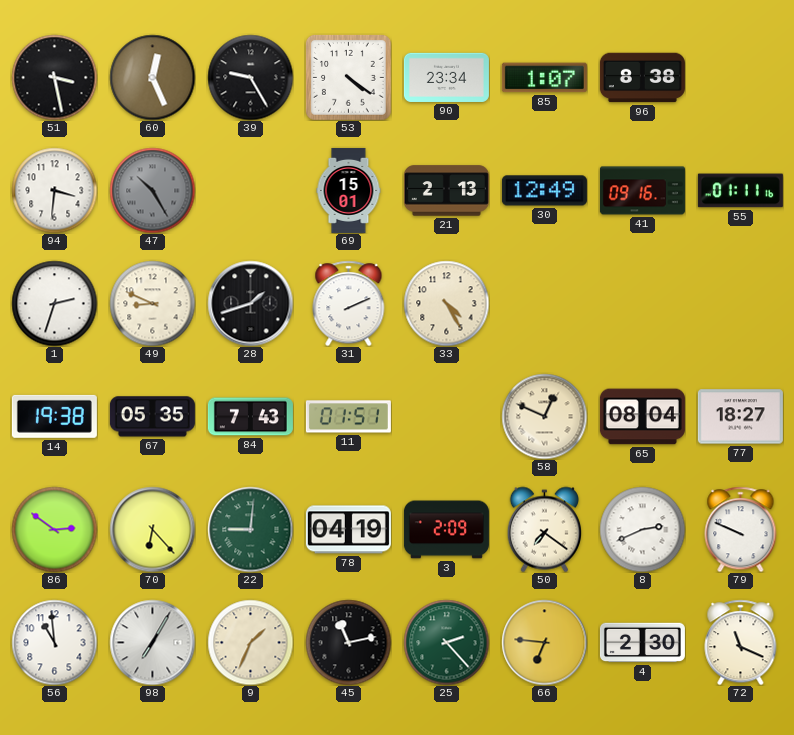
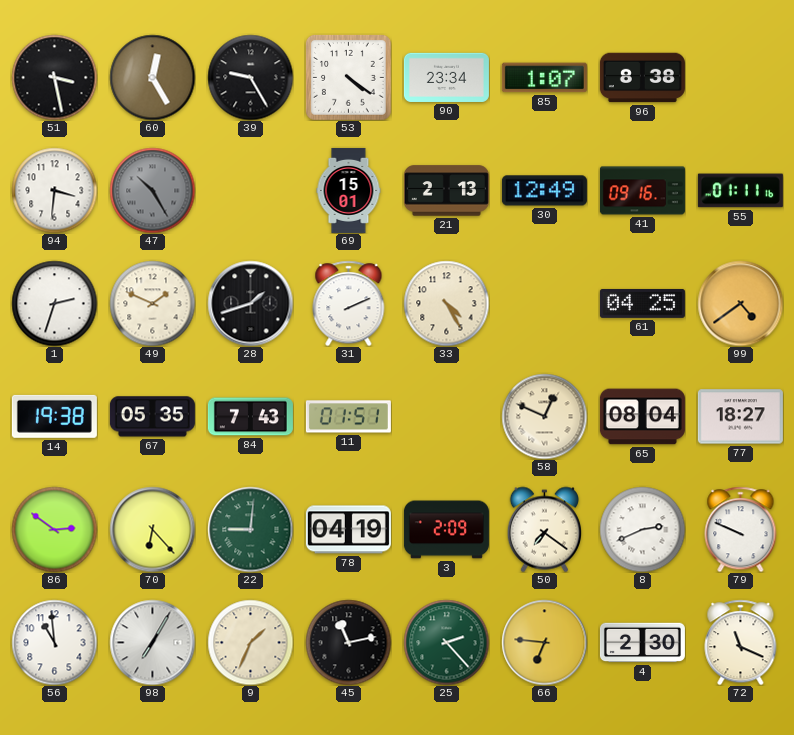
60: 12:26 -> 12:25
49: 8:49 -> 1:49
61: none -> 04:25
99: none -> 4:39
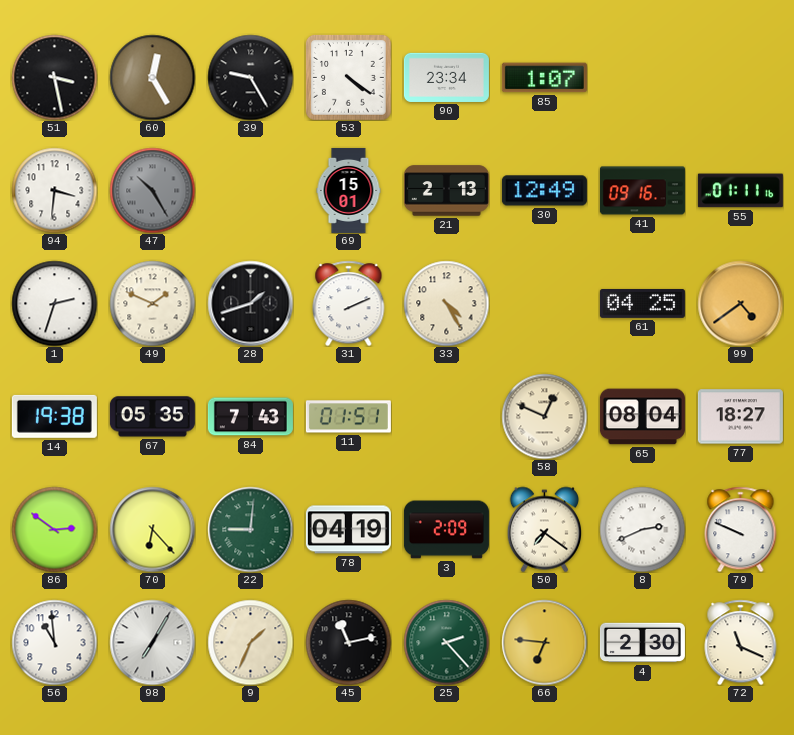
96: 8:38 -> none
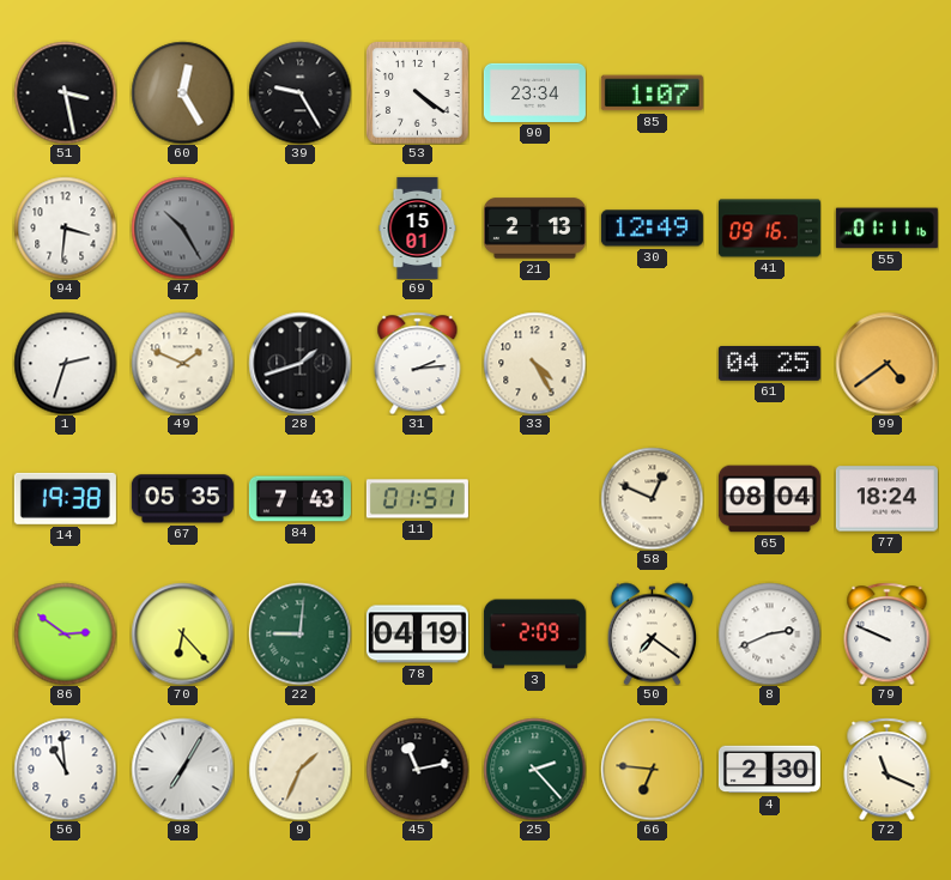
31: 2:11 -> 2:14
77: 18:27 -> 18:24
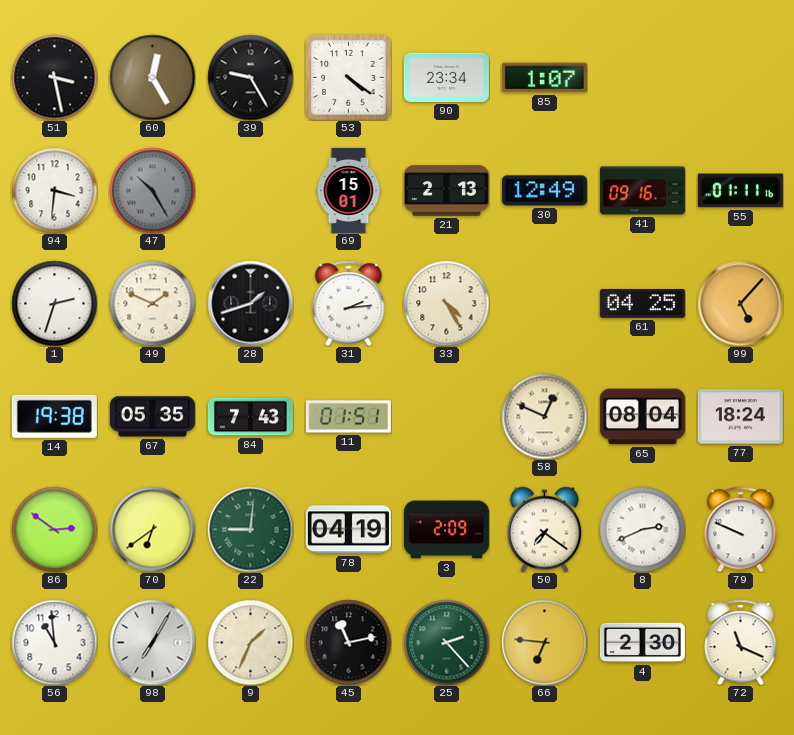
99: 4:39 -> 5:07
70: 6:23 -> 6:39
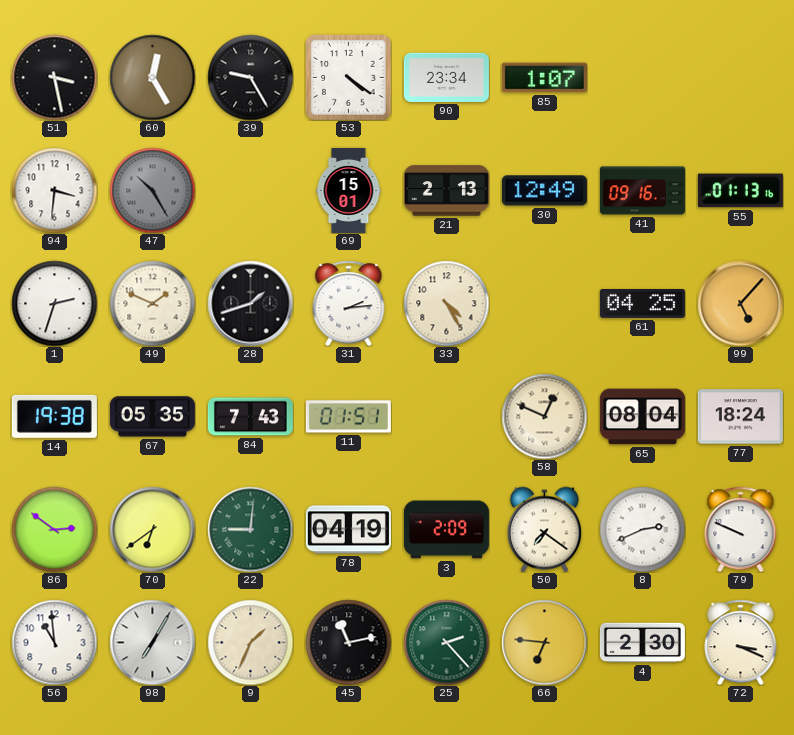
55: 01:11 -> 01:13
72: 11:19 -> 3:19
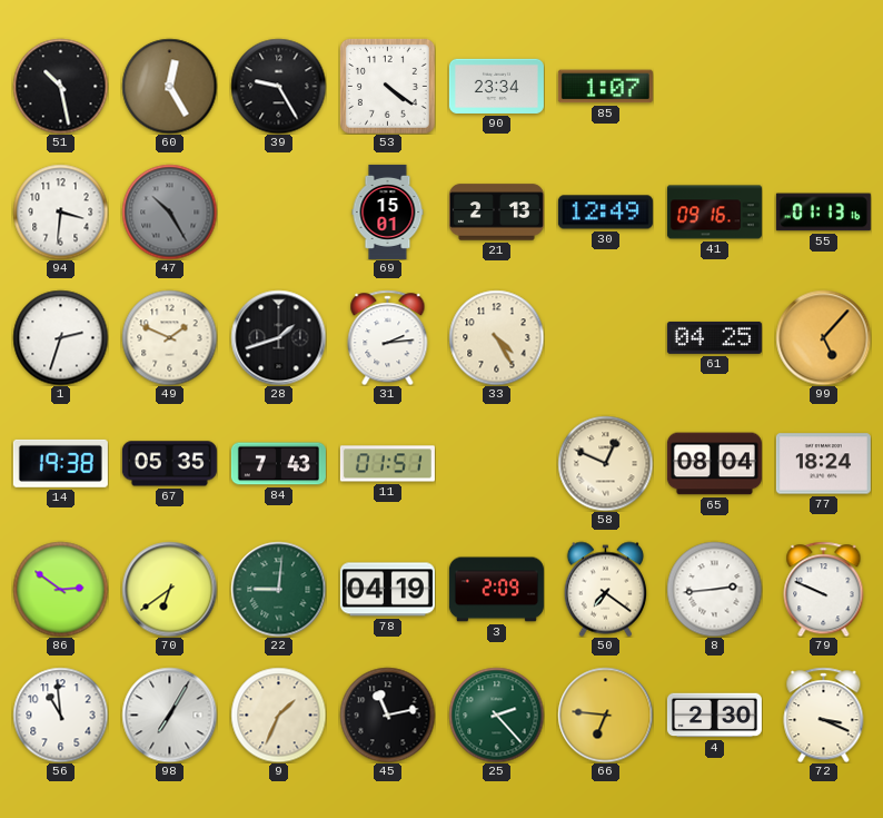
51: 3:28 -> 10:28
8: 2:41 -> 2:44
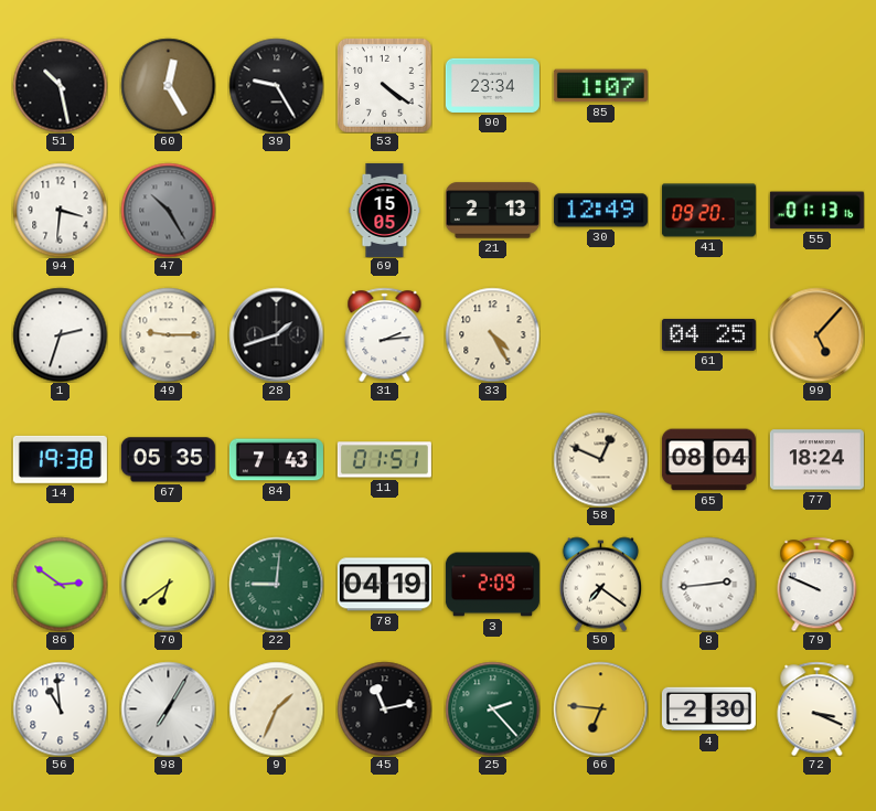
69: 15:01 -> 15:05
41: 09:16 -> 09:20
49: 1:49 -> 9:15
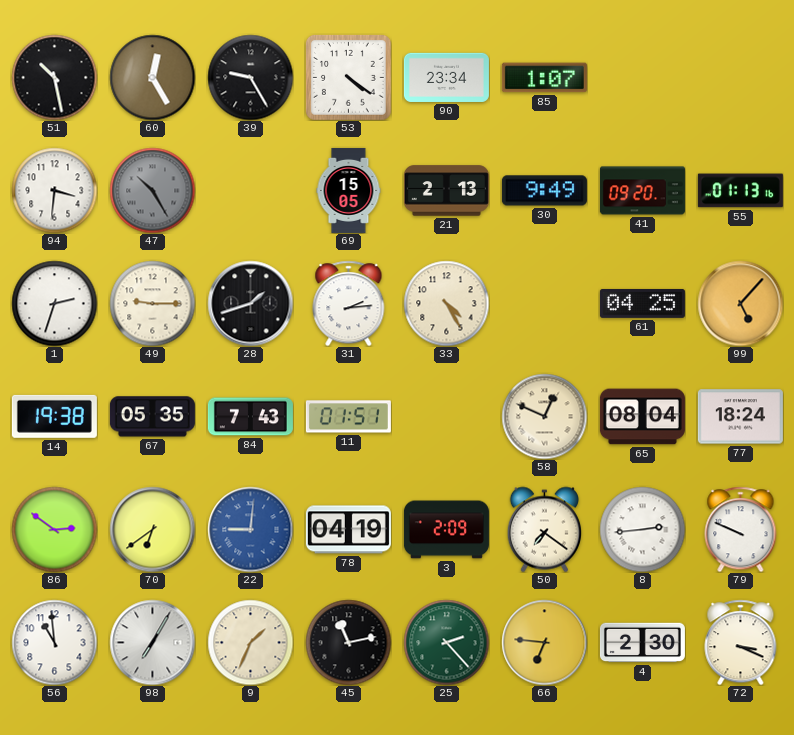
30: 12:49 -> 9:49
22 dial: green -> blue
